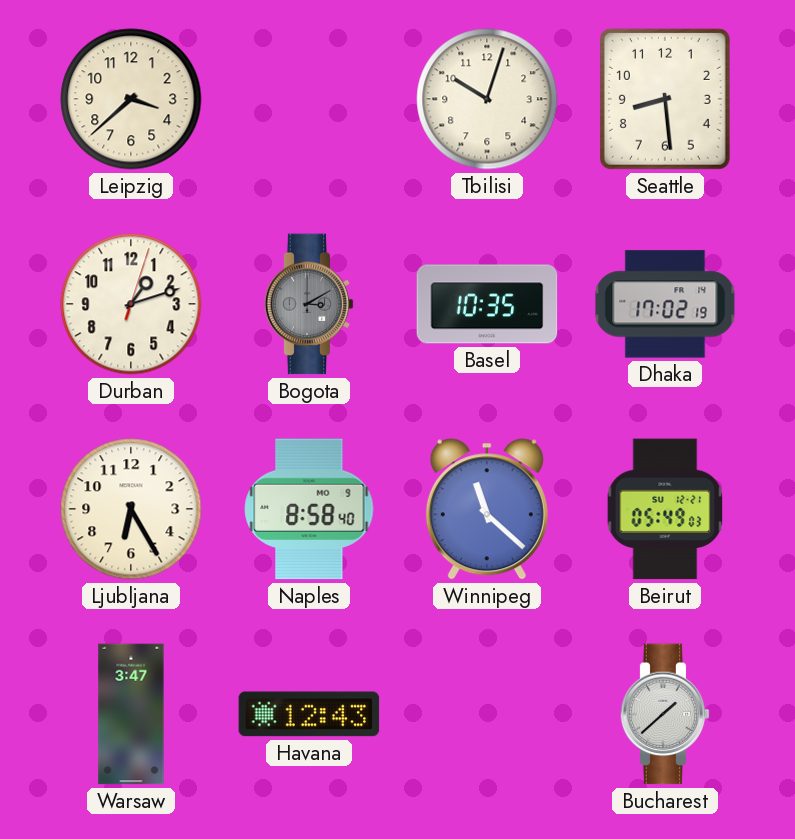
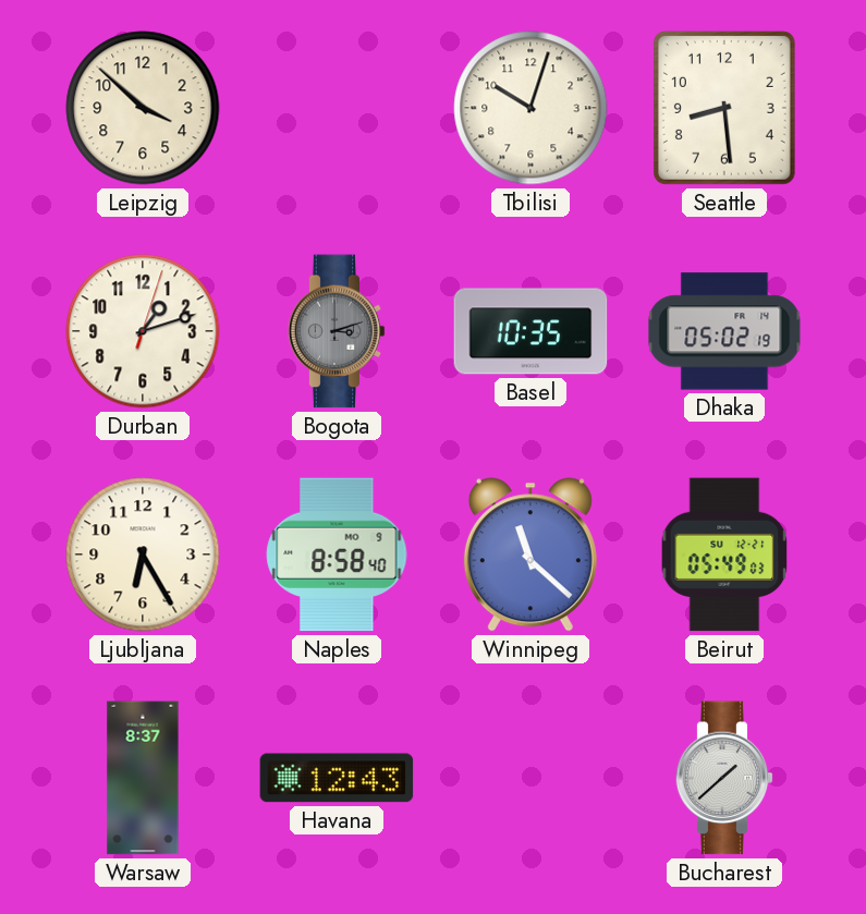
Leipzig: 3:38 -> 3:52
Bogota: 3:10 -> 3:12
Dhaka: 17:02 -> 05:02
Warsaw: 3:47 -> 8:37
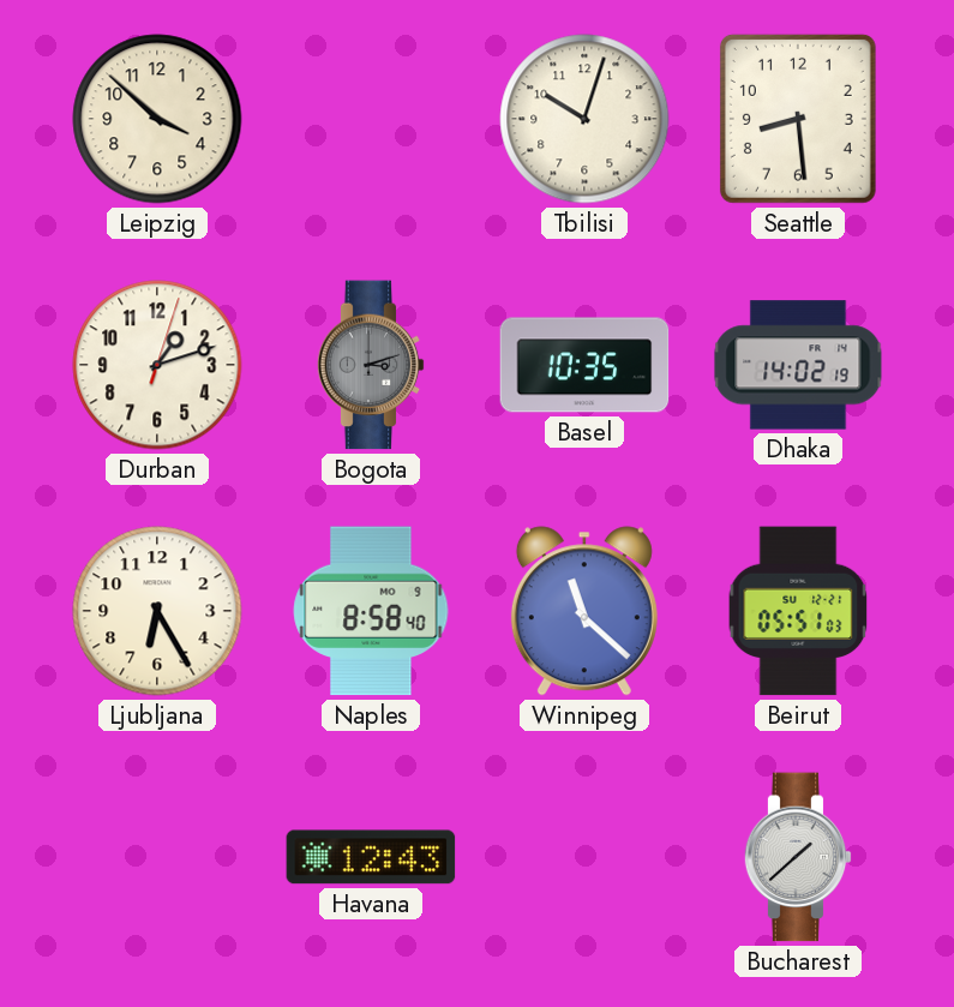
Dhaka: 05:02 -> 14:02
Beirut: 05:49 -> 05:51
Warsaw: 8:37 -> none
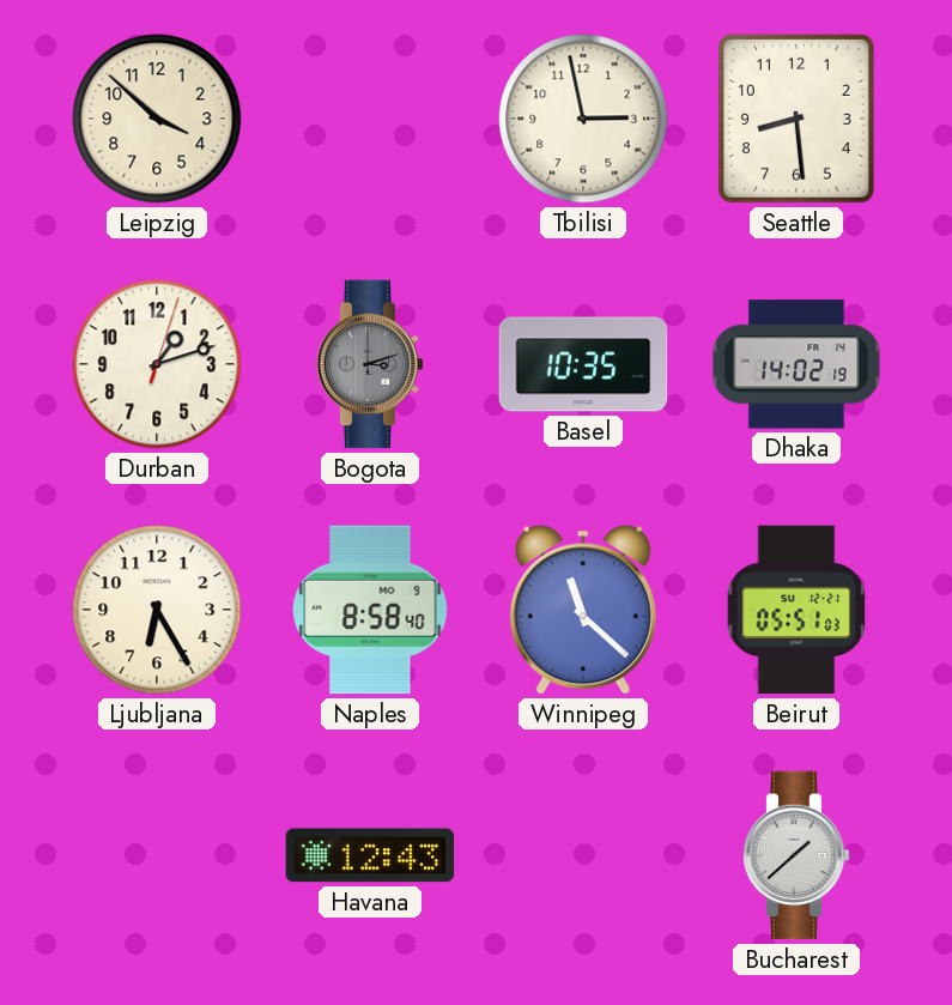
Tbilisi: 10:03 -> 2:58
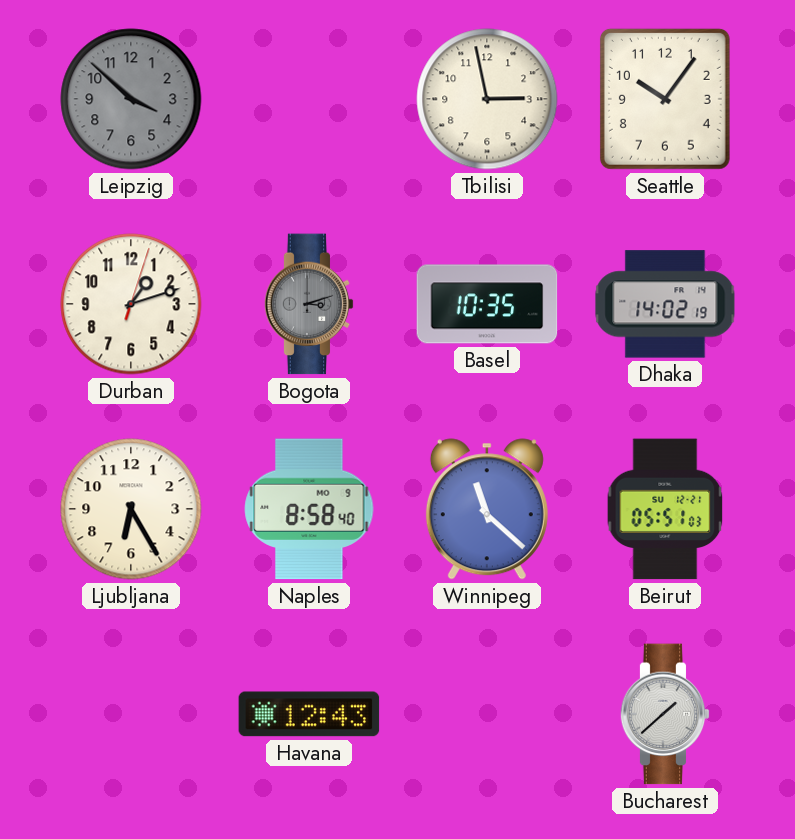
Leipzig dial: cream -> grey
Seattle: 8:29 -> 10:06
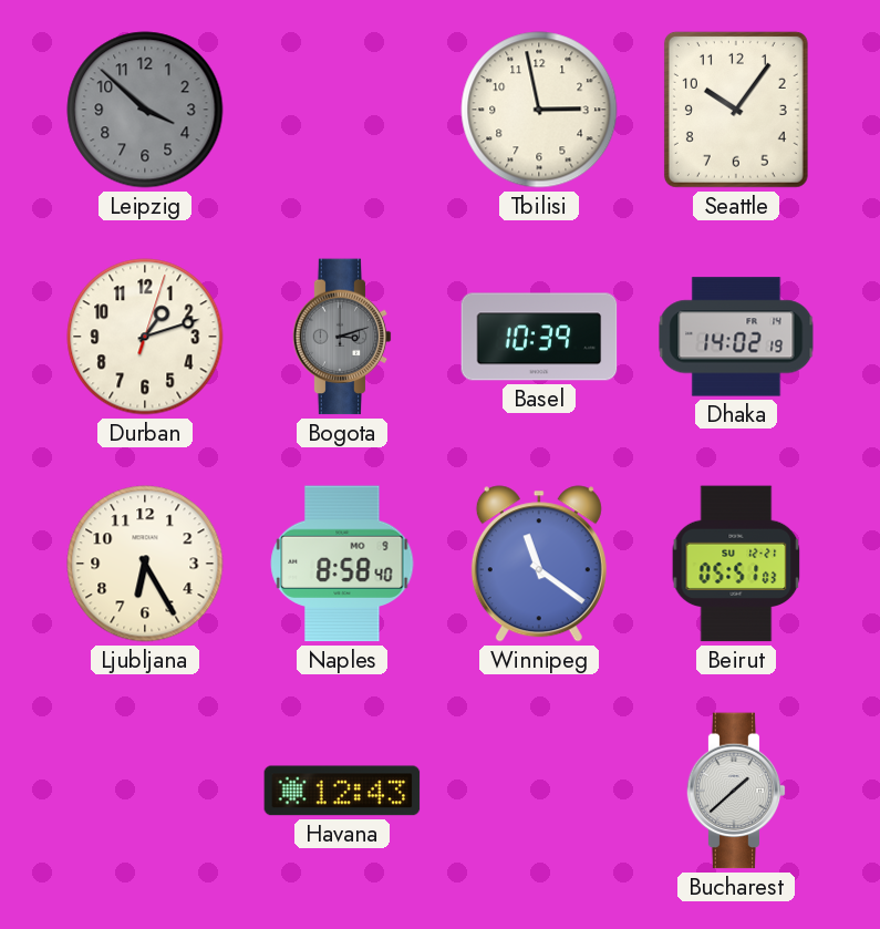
Basel: 10:35 -> 10:39
Winnipeg: 11:22 -> 11:21
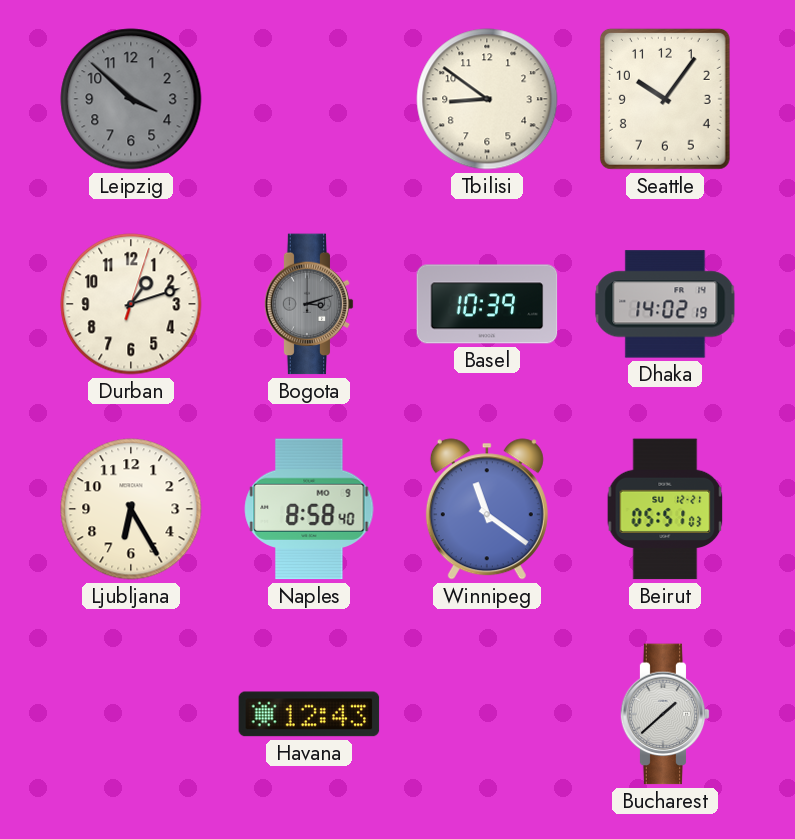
Tbilisi: 2:58 -> 8:51
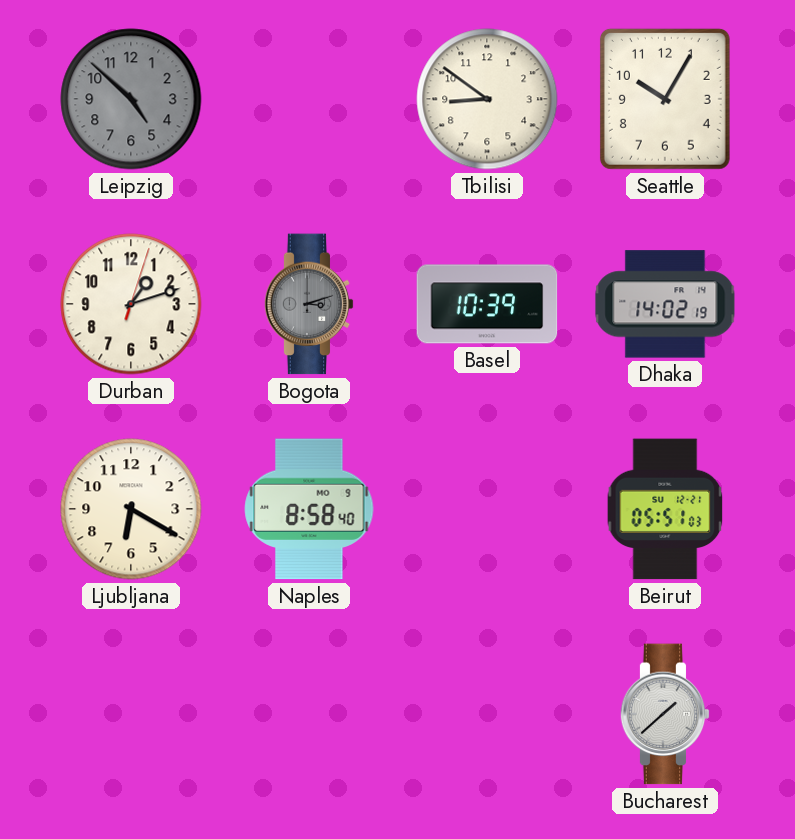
Leipzig: 3:52 -> 4:52
Seattle: 10:06 -> 10:05
Ljubljana: 6:25 -> 6:20
Winnipeg: 11:21 -> none
Havana: 12:43 -> none
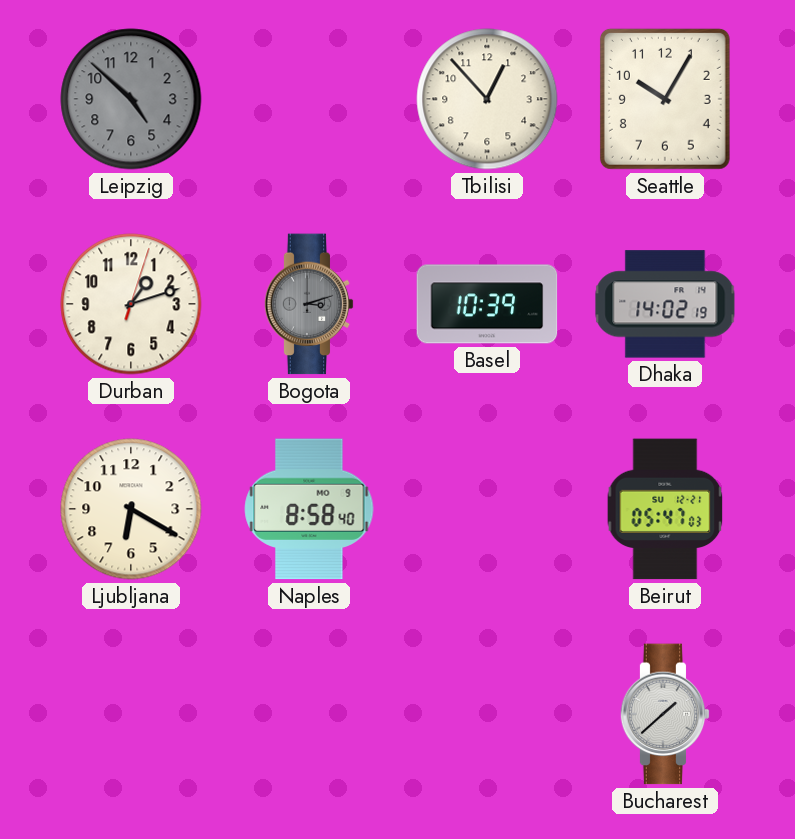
Tbilisi: 8:51 -> 12:53
Beirut: 05:51 -> 05:47
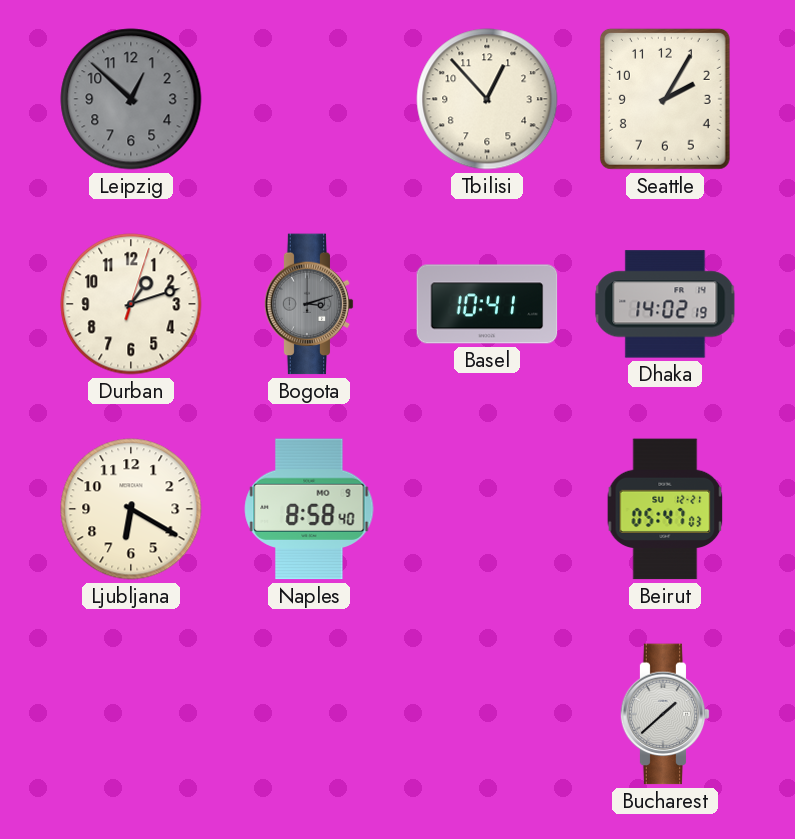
Leipzig: 4:52 -> 12:52
Seattle: 10:05 -> 2:05
Basel: 10:39 -> 10:41
